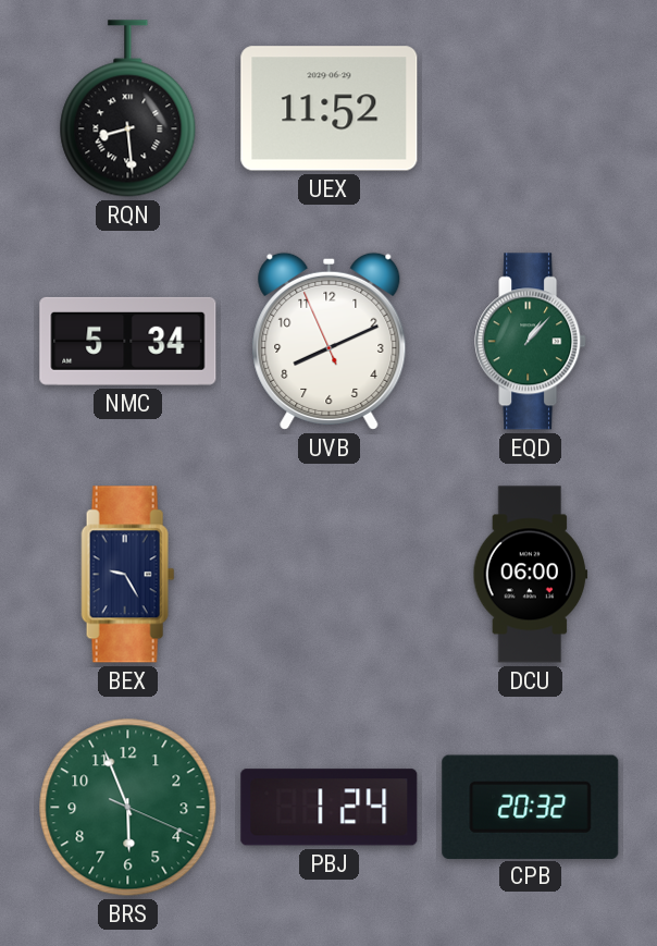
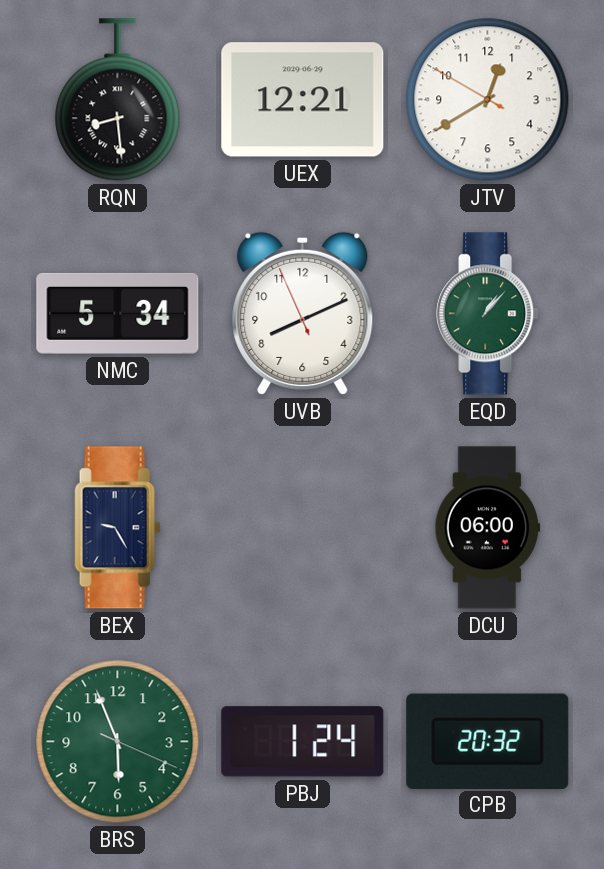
UEX: 11:52 -> 12:21
JTV: none -> 12:39
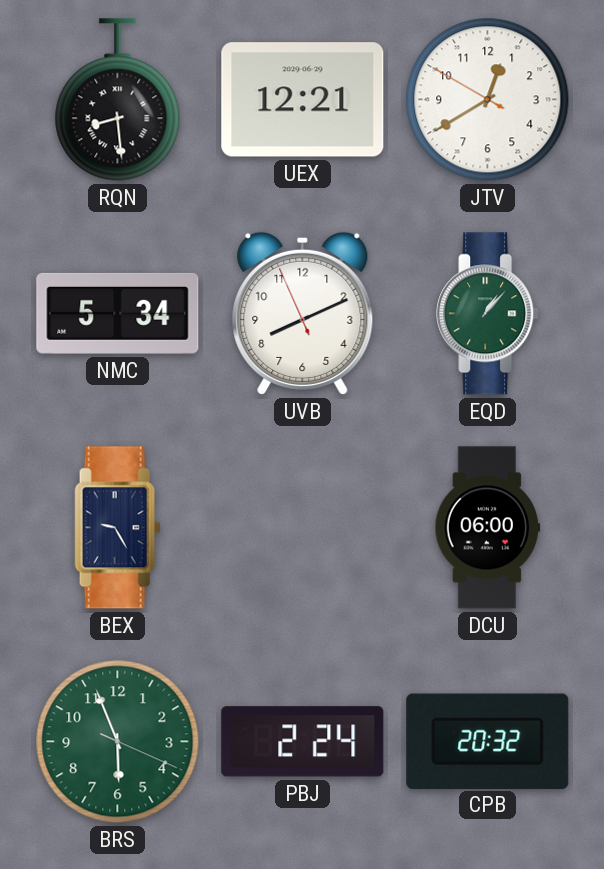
PBJ: 1:24 -> 2:24
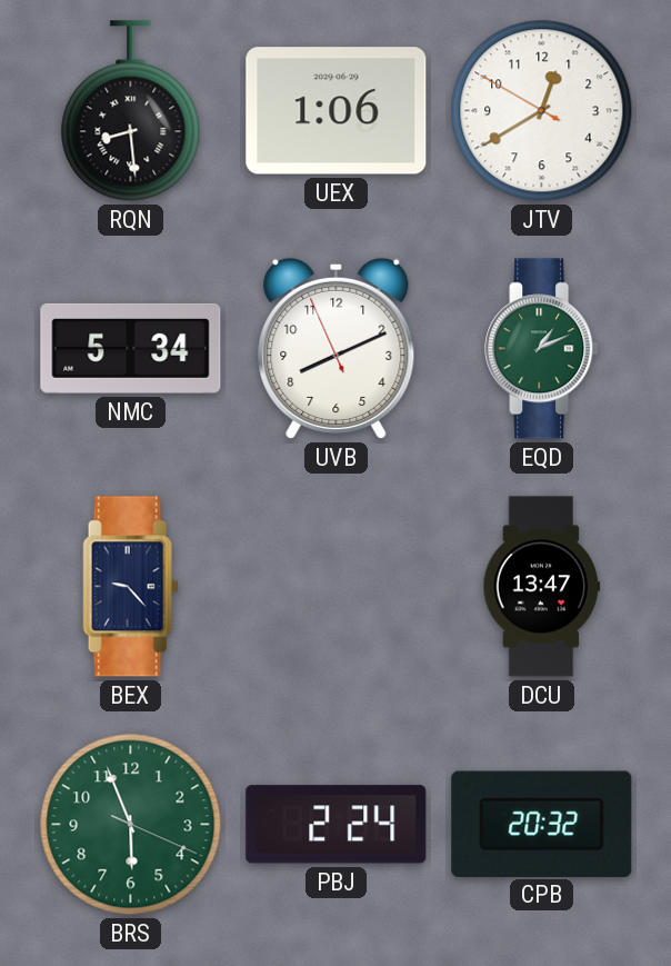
UEX: 12:21 -> 1:06
EQD: 1:07 -> 1:11
BEX: 9:25 -> 9:23
DCU: 06:00 -> 13:47
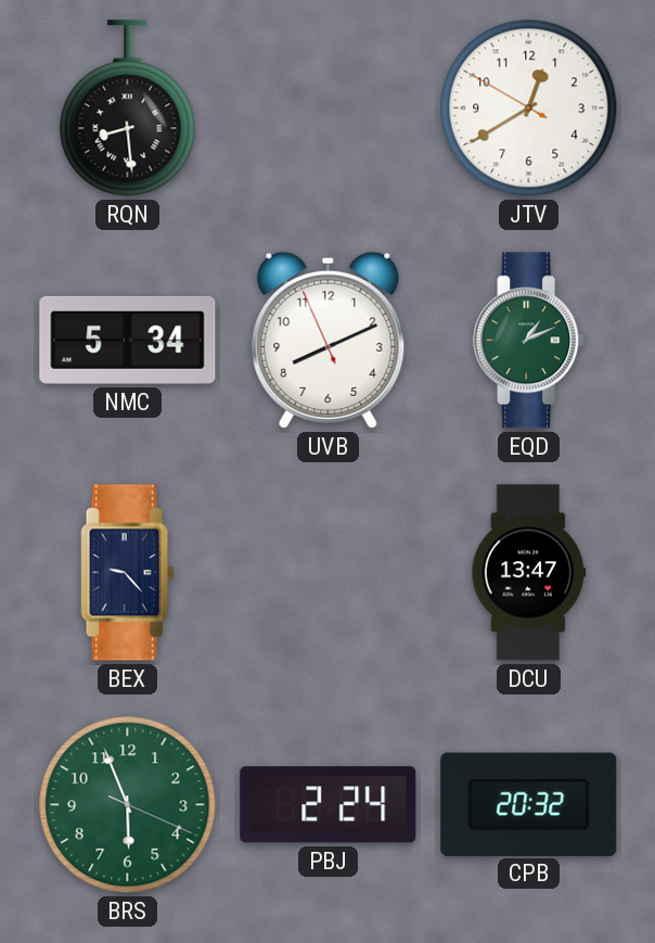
UEX: 1:06 -> none
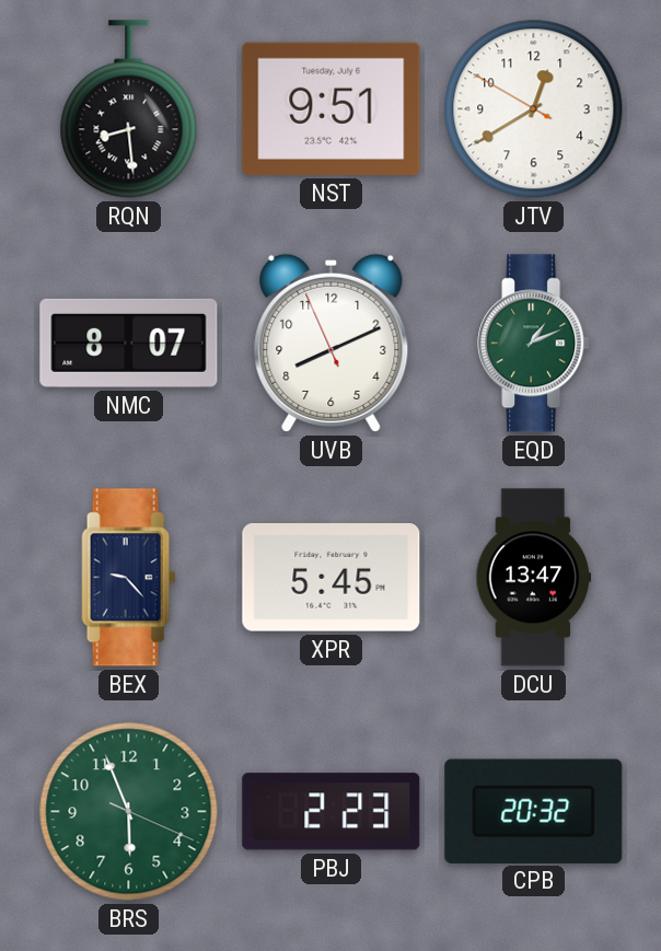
NST: none -> 9:51
NMC: 5:34 -> 8:07
XPR: none -> 5:45
PBJ: 2:24 -> 2:23
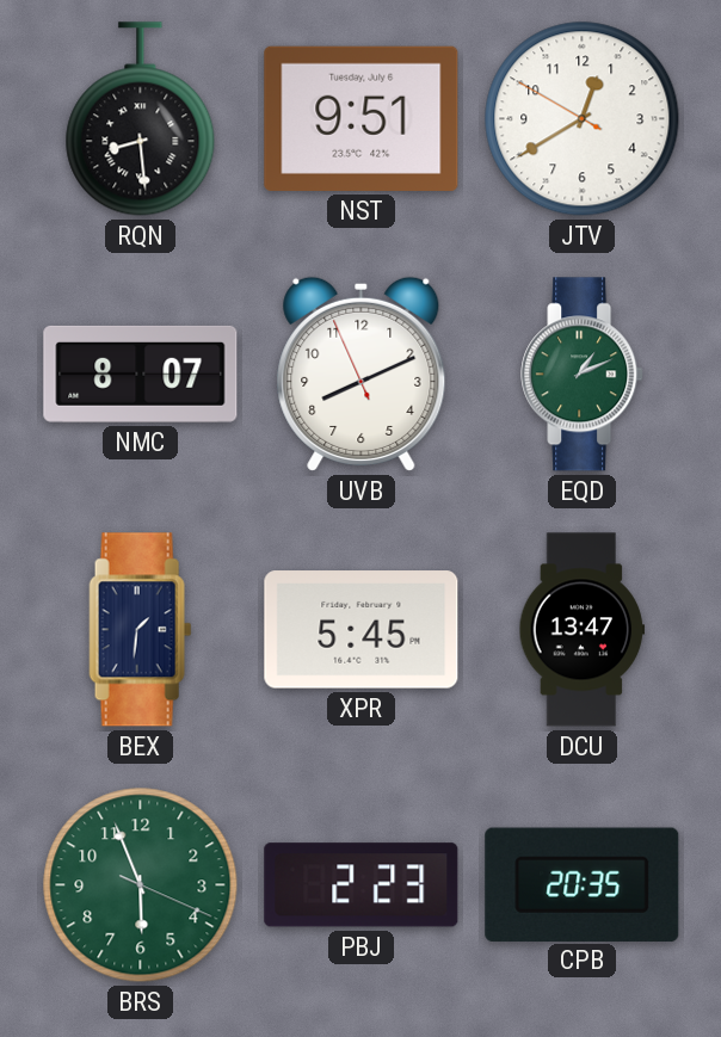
BEX: 9:23 -> 1:31
CPB: 20:32 -> 20:35
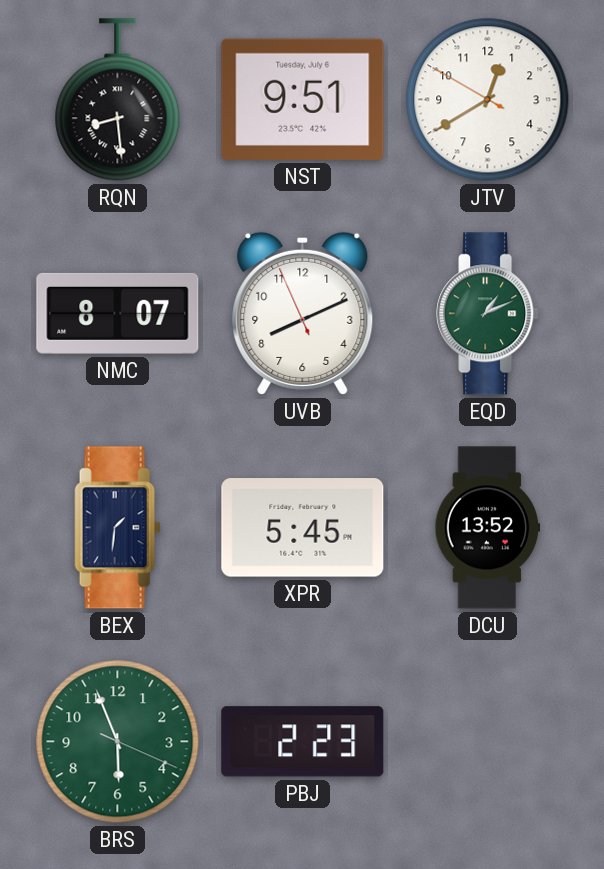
DCU: 13:47 -> 13:52
CPB: 20:35 -> none
